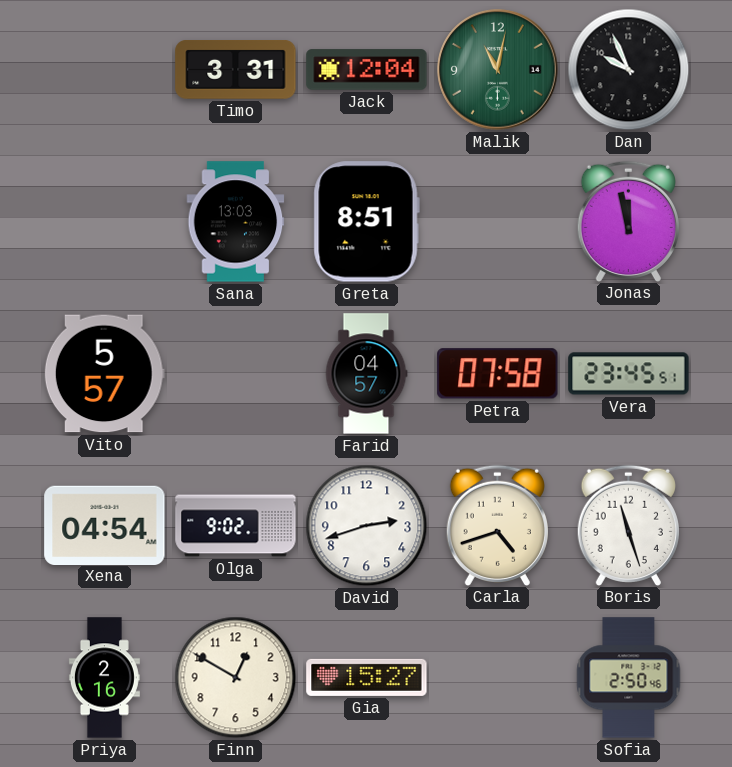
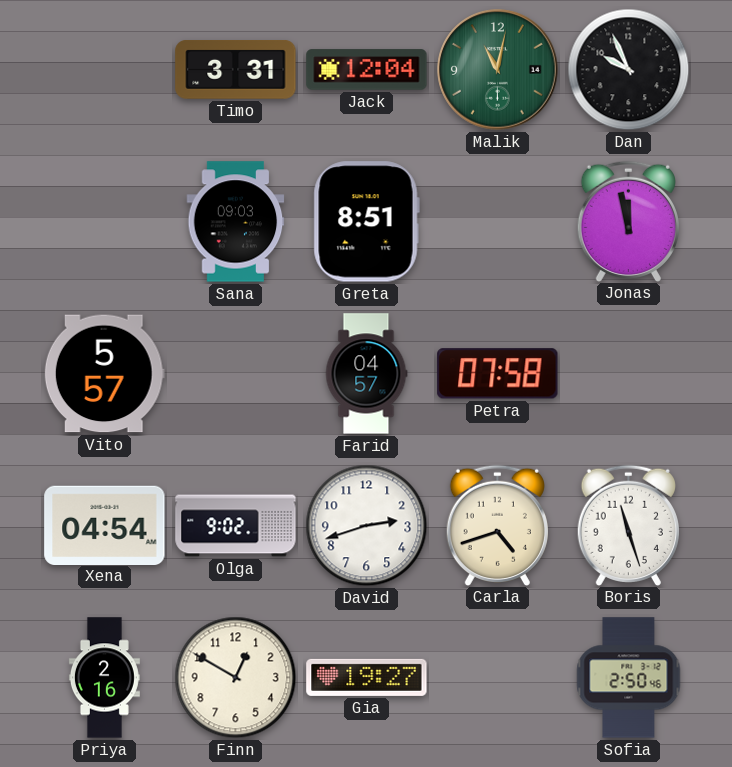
Sana: 13:03 -> 09:03
Vera: 23:45 -> none
Gia: 15:27 -> 19:27
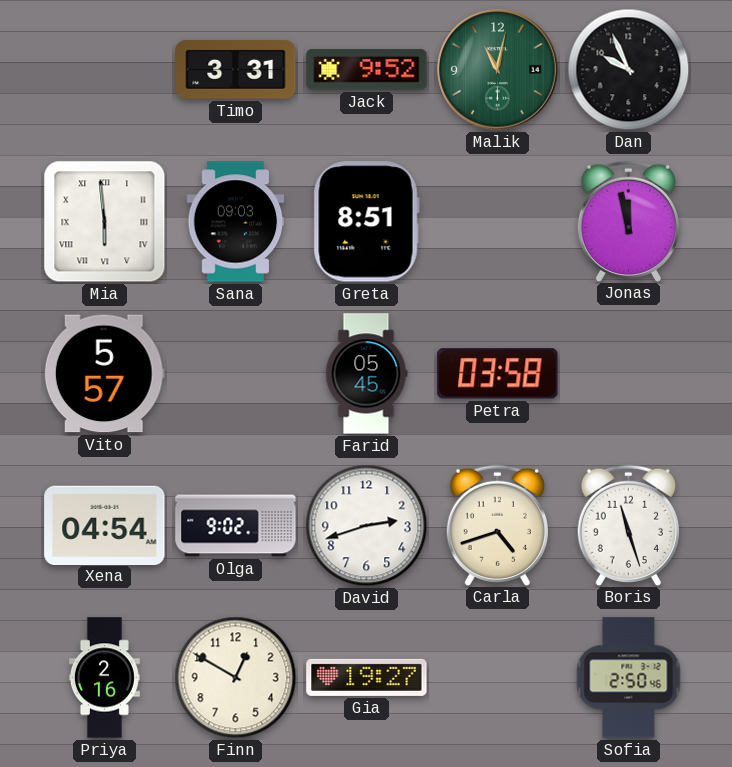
Jack: 12:04 -> 9:52
Mia: none -> 5:59
Farid: 04:57 -> 05:45
Petra: 07:58 -> 03:58
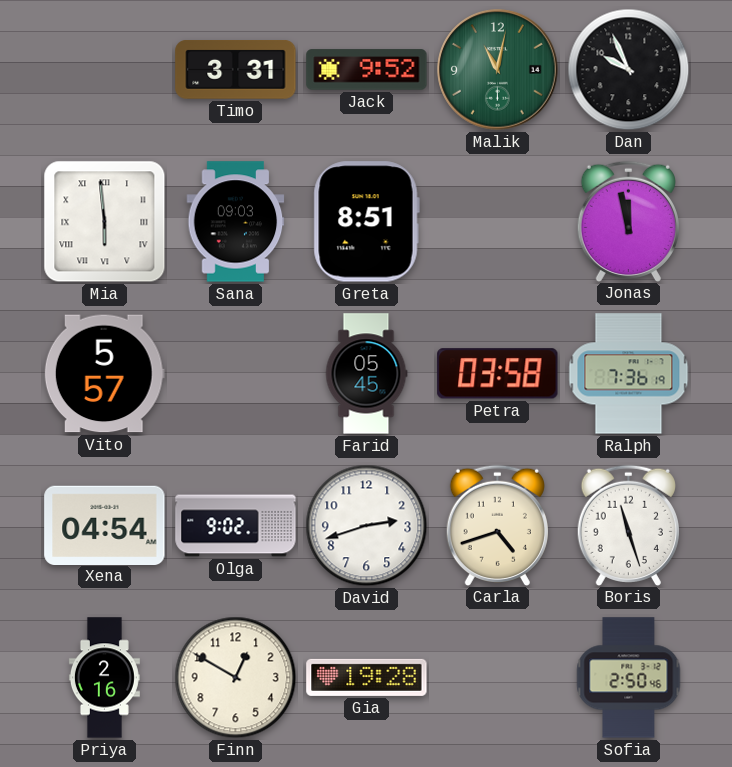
Ralph: none -> 7:36
Gia: 19:27 -> 19:28
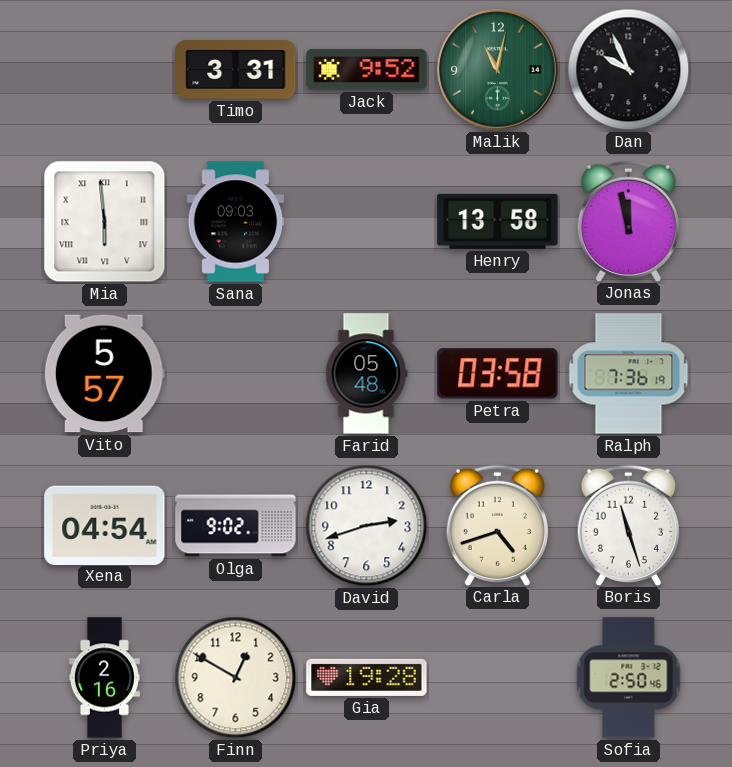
Greta: 8:51 -> none
Henry: none -> 13:58
Farid: 05:45 -> 05:48
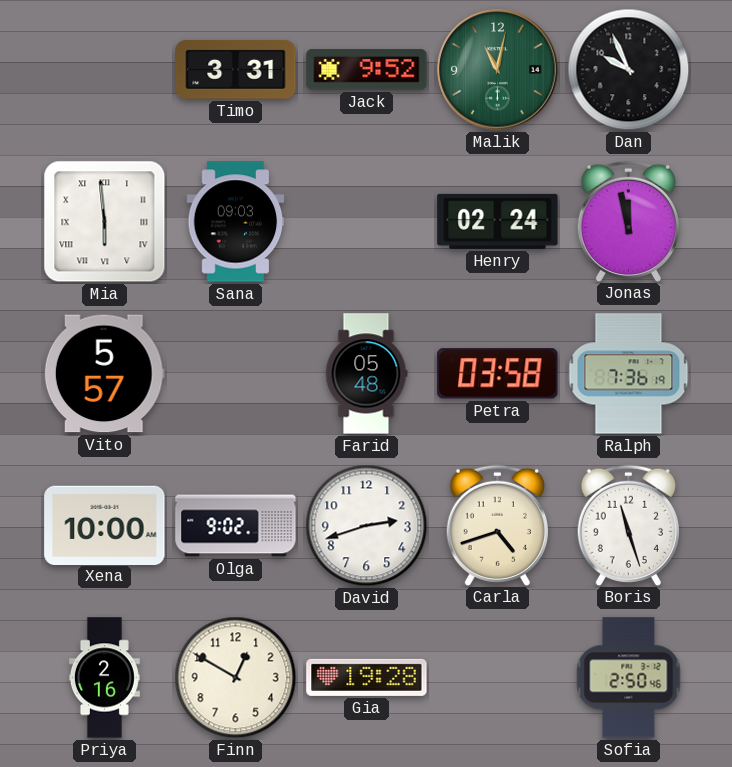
Henry: 13:58 -> 02:24
Xena: 04:54 -> 10:00
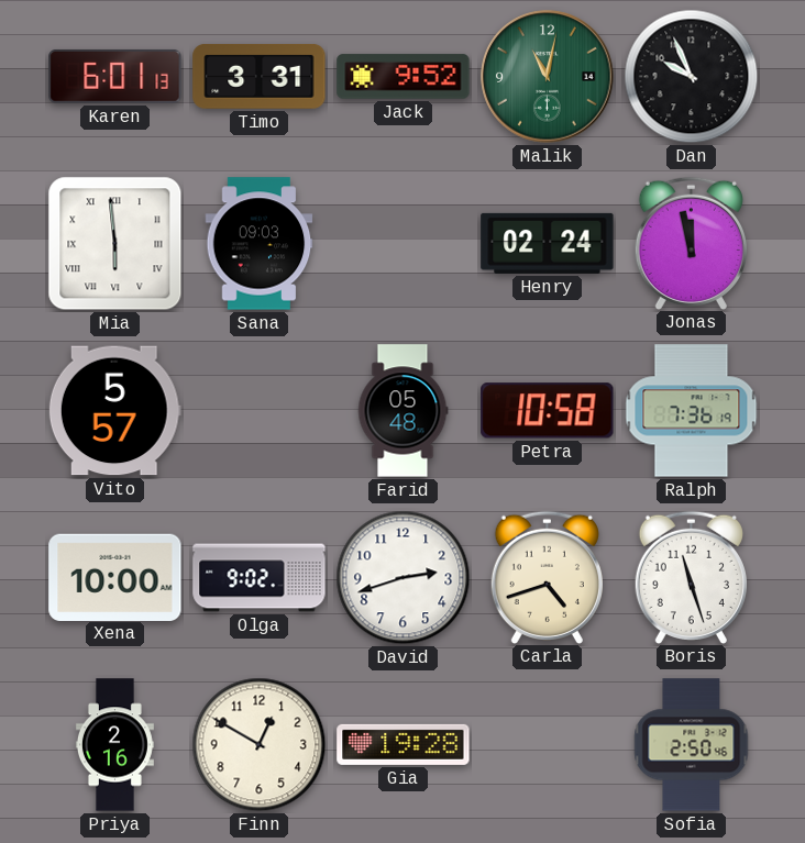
Karen: none -> 6:01
Petra: 03:58 -> 10:58
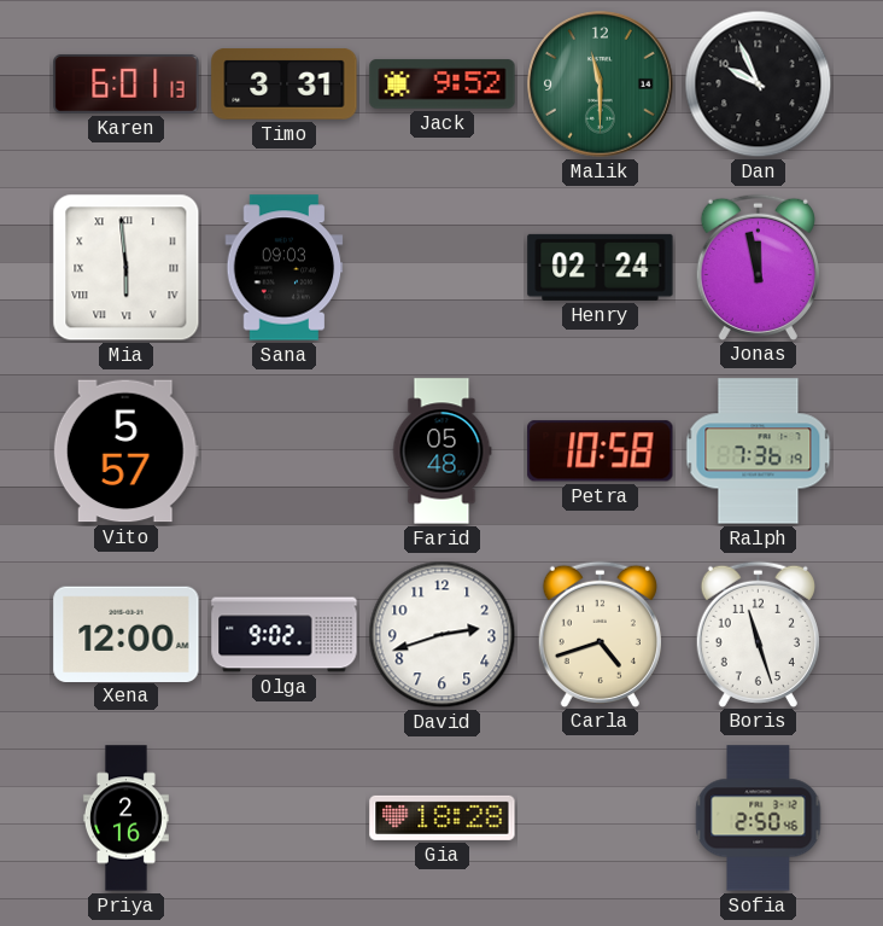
Malik: 11:02 -> 11:30
Xena: 10:00 -> 12:00
Finn: 12:50 -> none
Gia: 19:28 -> 18:28
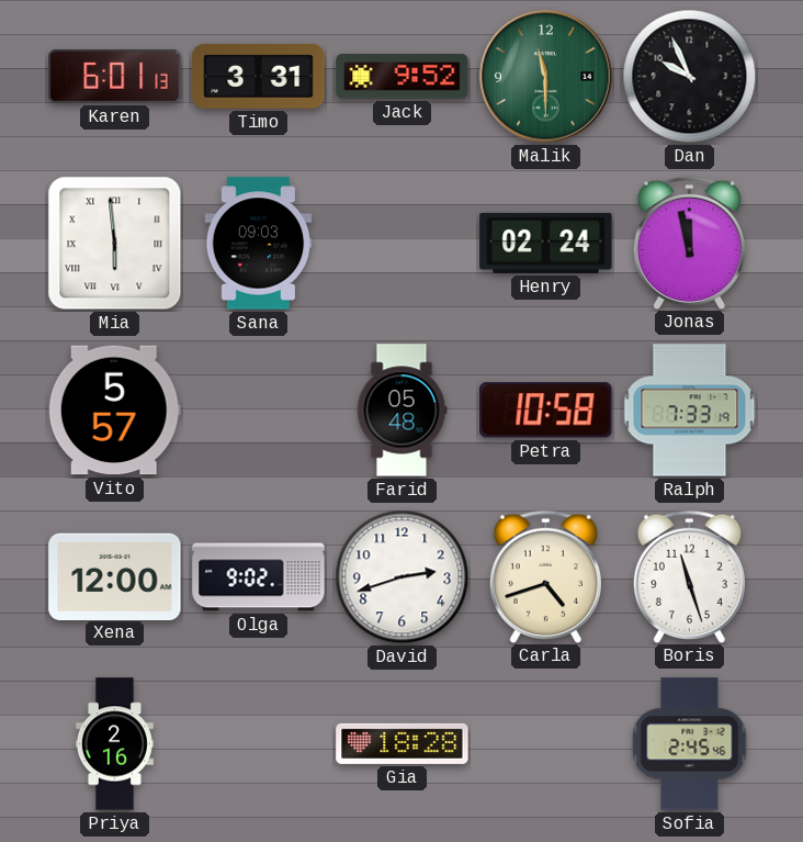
Ralph: 7:36 -> 7:33
Sofia: 2:50 -> 2:45
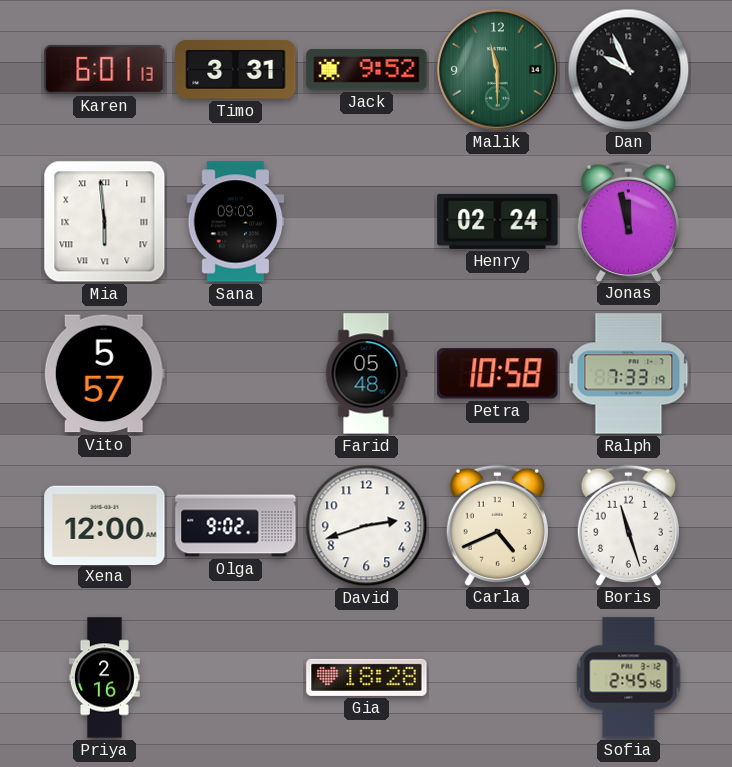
Carla: 4:42 -> 4:41
